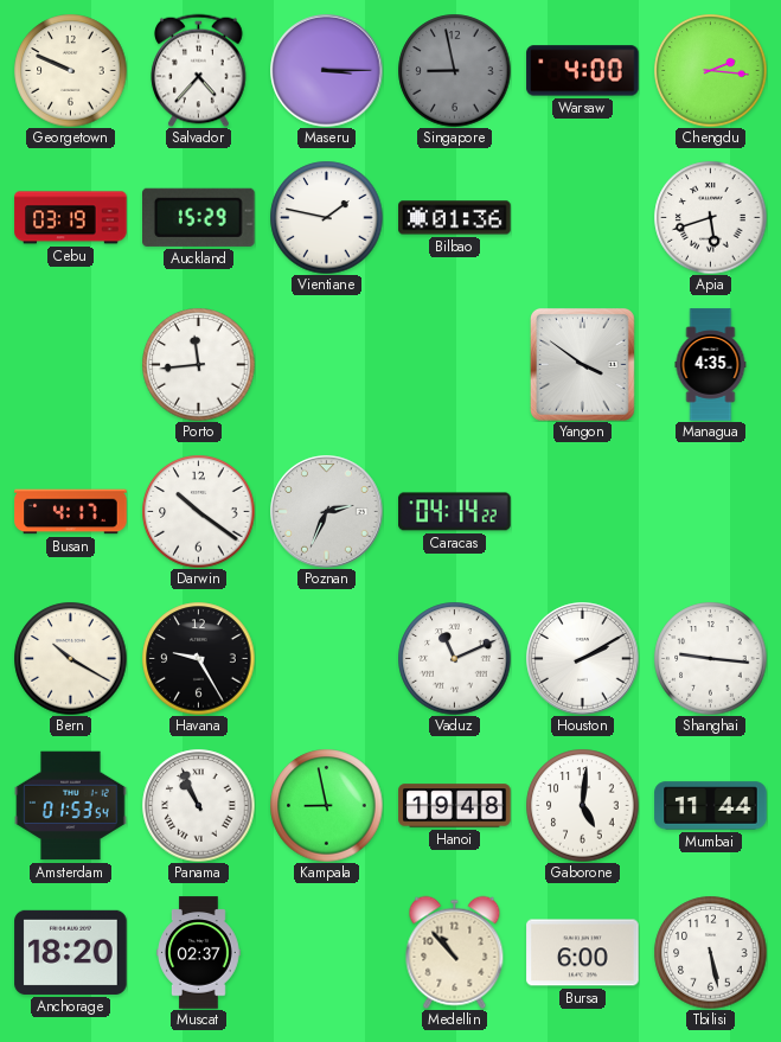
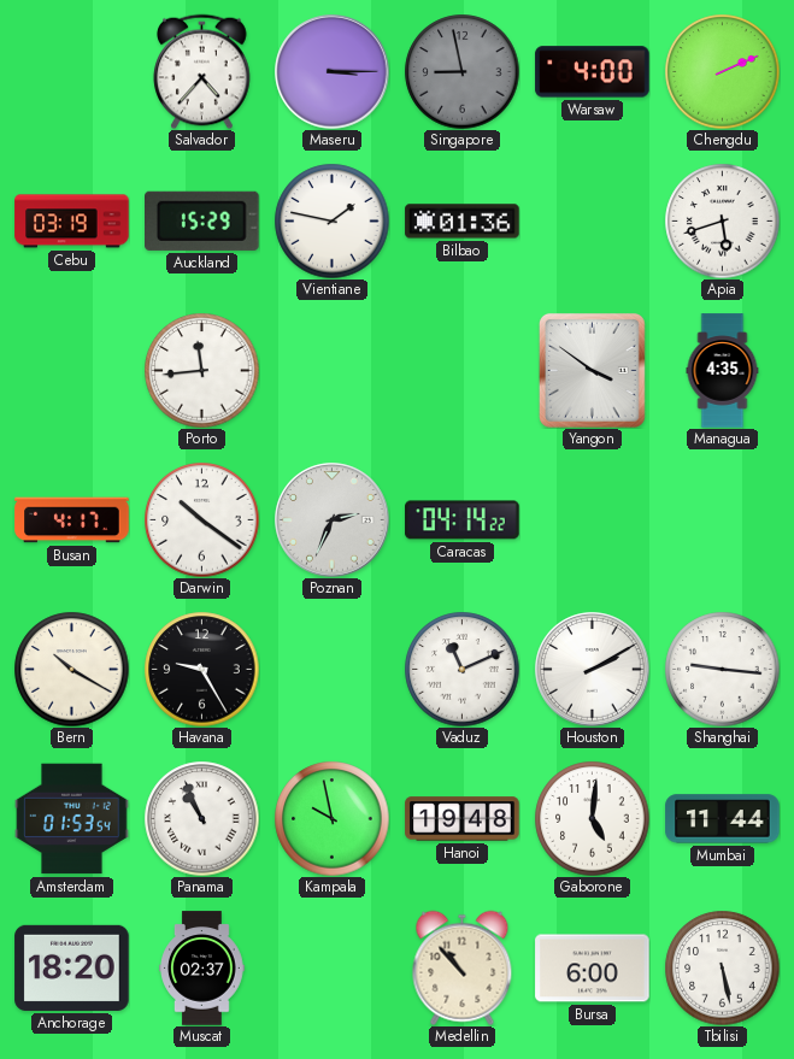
Georgetown: 9:49 -> none
Chengdu: 2:16 -> 2:11
Kampala: 8:58 -> 9:58
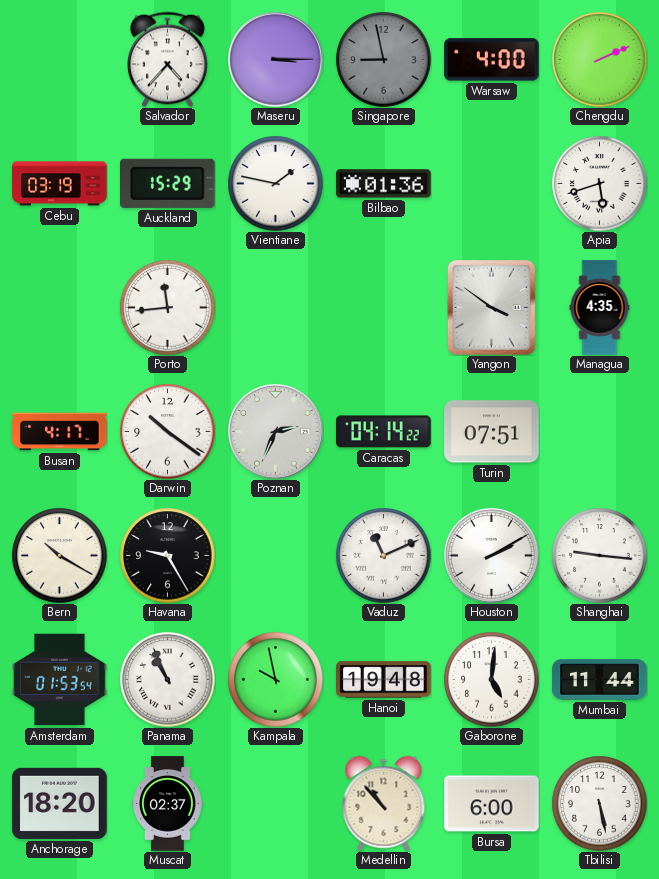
Turin: none -> 07:51
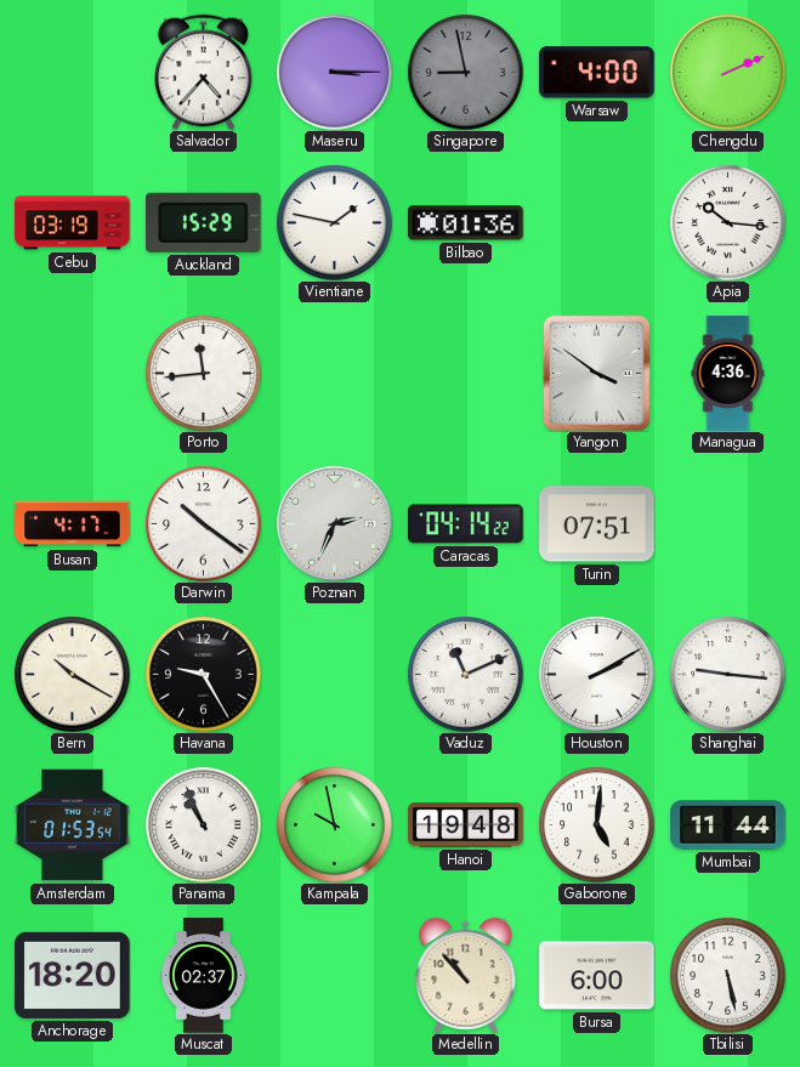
Apia: 5:42 -> 10:16
Managua: 4:35 -> 4:36
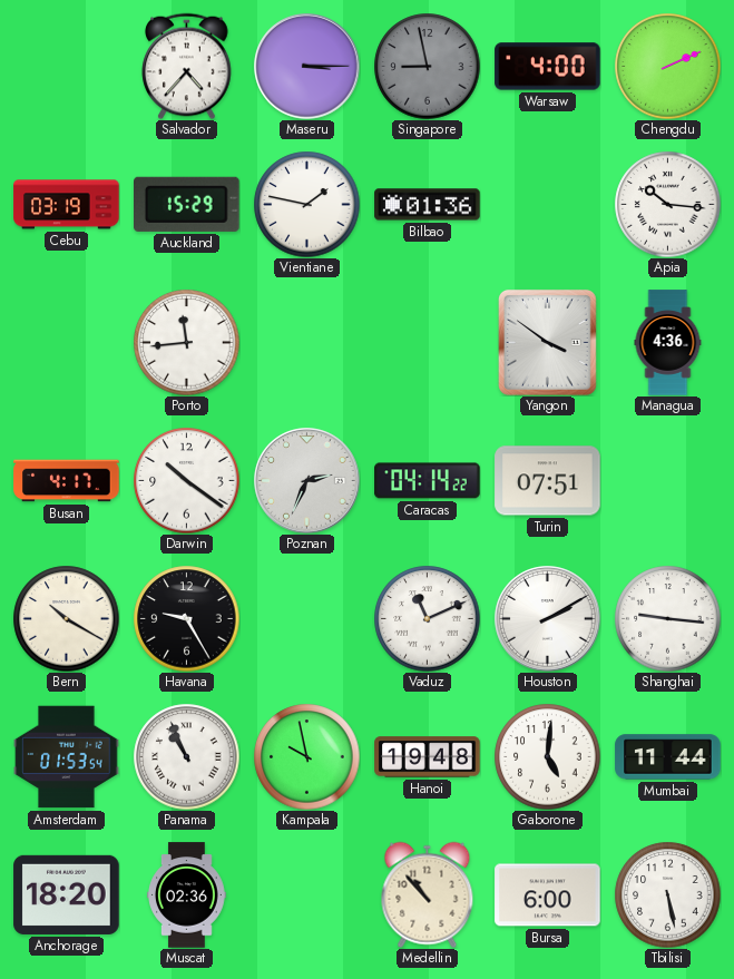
Muscat: 02:37 -> 02:36
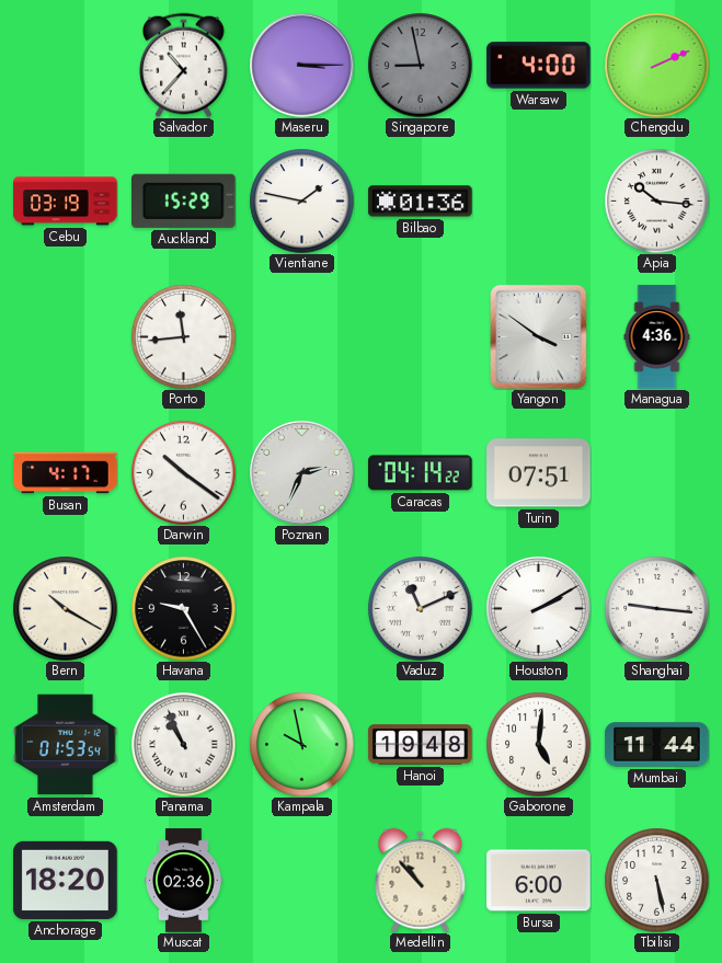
Salvador: 4:37 -> 10:37
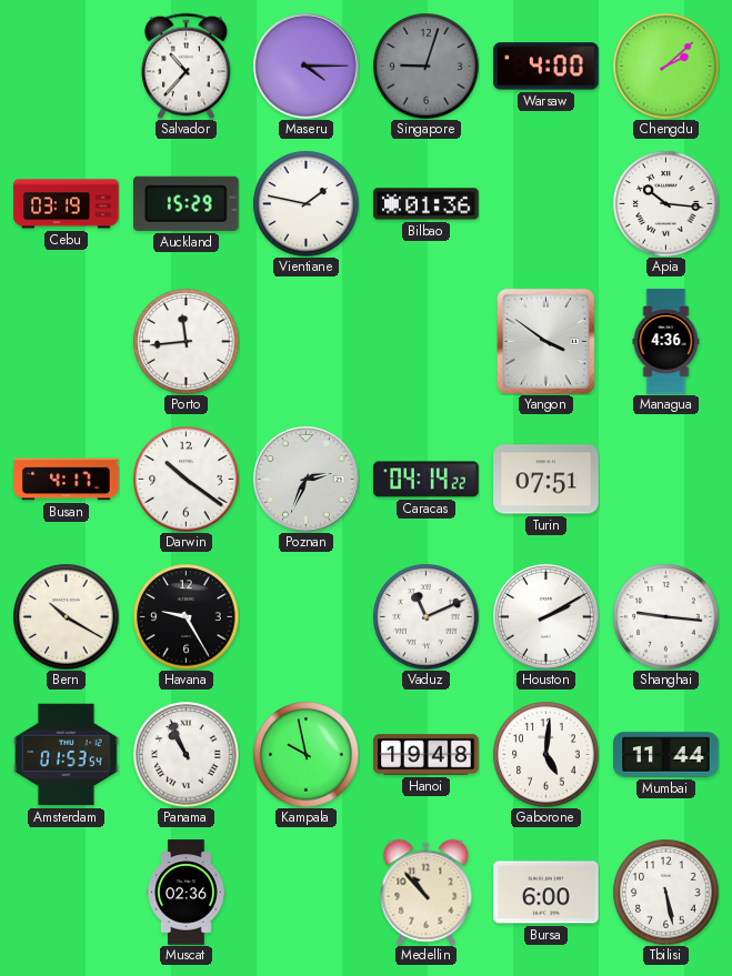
Maseru: 3:15 -> 4:15
Singapore: 8:58 -> 9:03
Chengdu: 2:11 -> 2:08
Anchorage: 18:20 -> none
